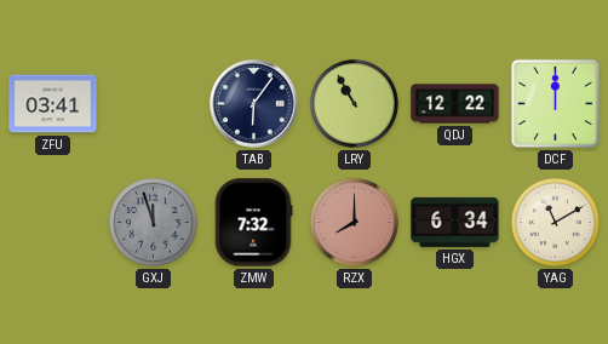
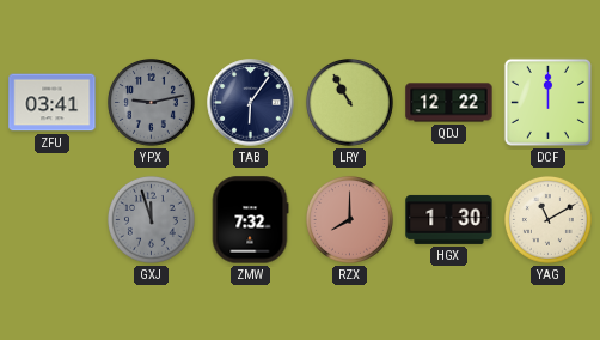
YPX: none -> 9:13
HGX: 6:34 -> 1:30
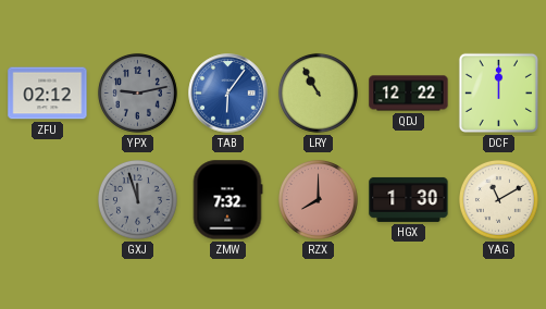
ZFU: 03:41 -> 02:12
TAB dial: navy -> blue
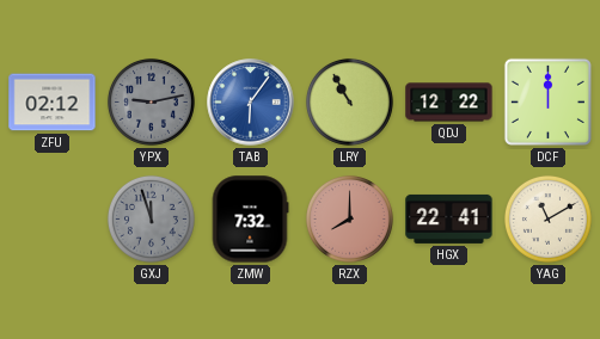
HGX: 1:30 -> 22:41
